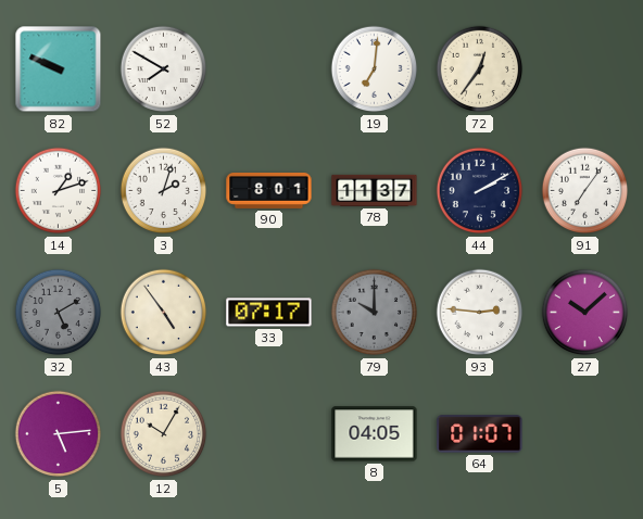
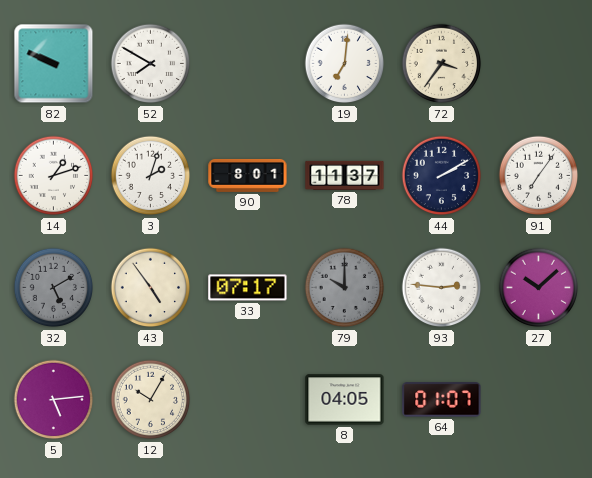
72: 12:36 -> 3:36
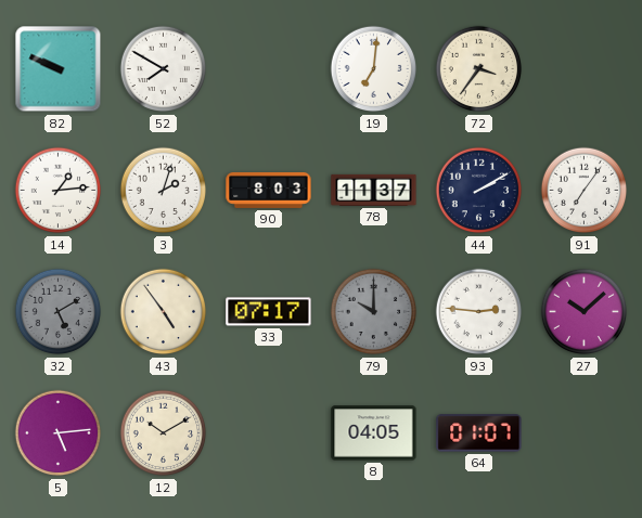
14: 1:12 -> 1:14
90: 8:01 -> 8:03
12: 10:05 -> 10:10
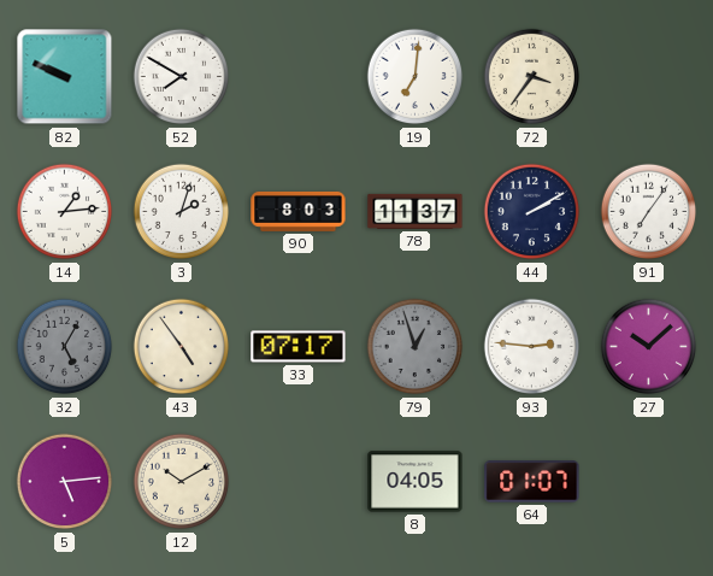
32: 5:10 -> 5:05
79: 10:00 -> 12:57
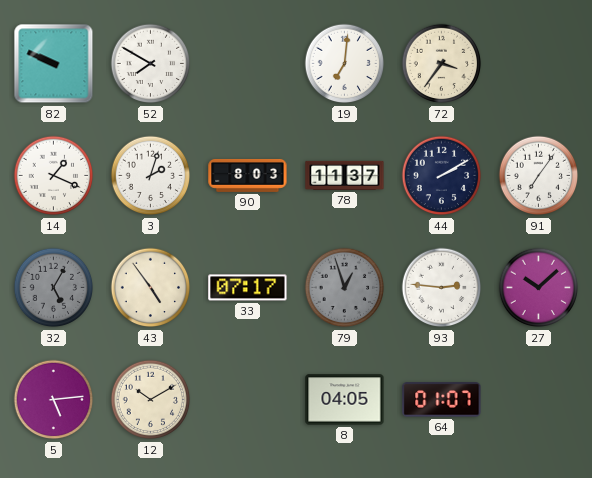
14: 1:14 -> 1:19
